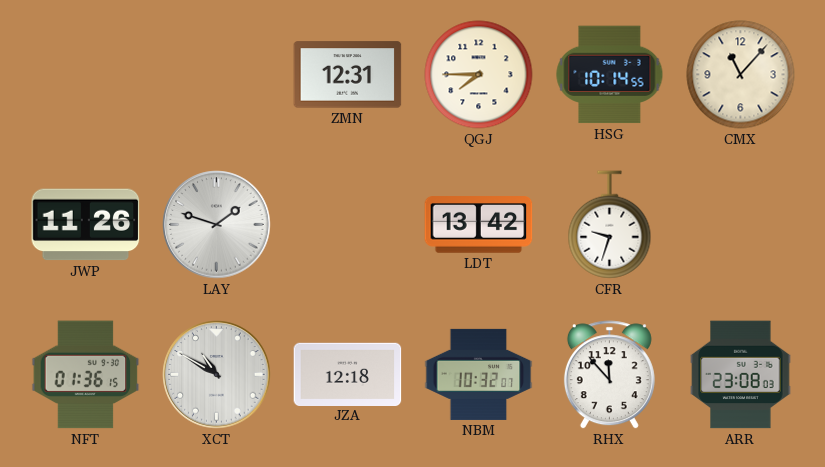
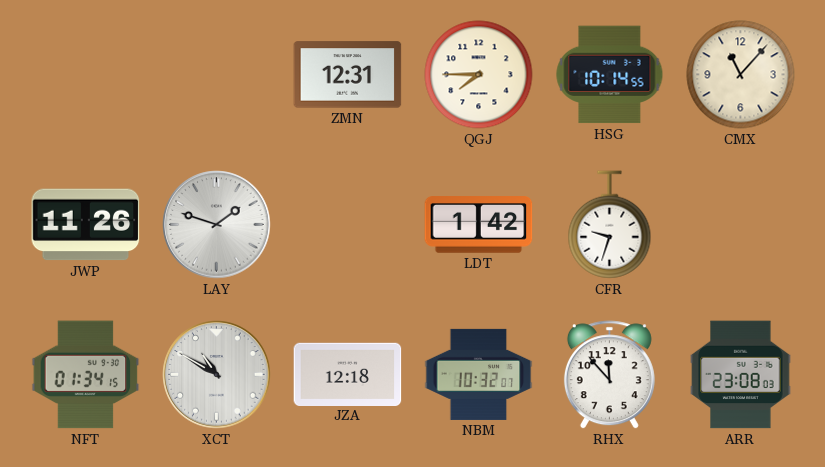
LDT: 13:42 -> 1:42
NFT: 01:36 -> 01:34
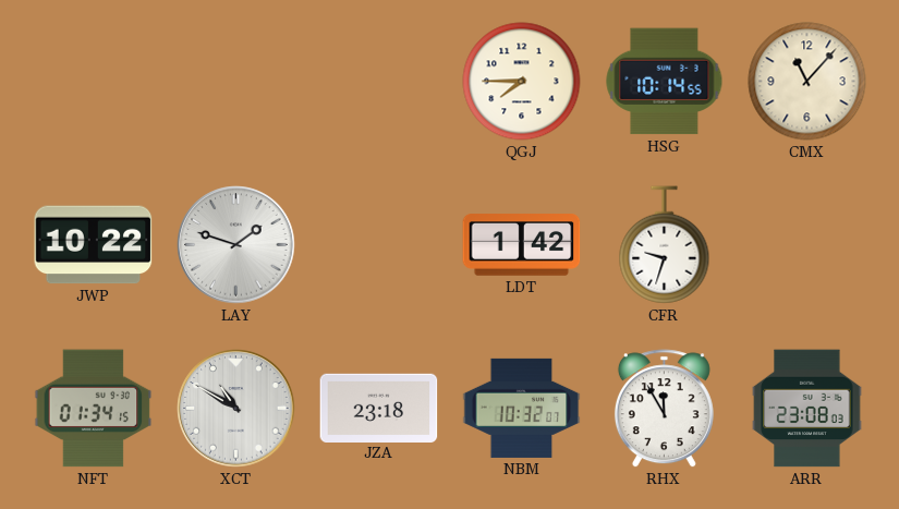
ZMN: 12:31 -> none
JWP: 11:26 -> 10:22
JZA: 12:18 -> 23:18
RHX: 11:53 -> 11:55
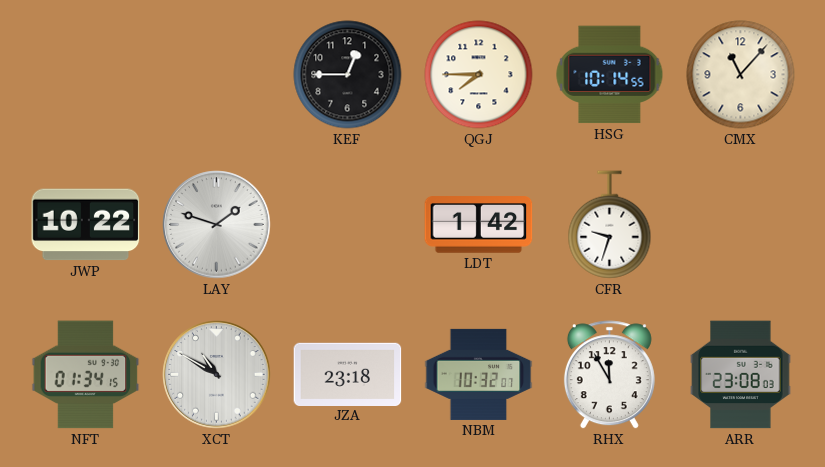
KEF: none -> 12:45
